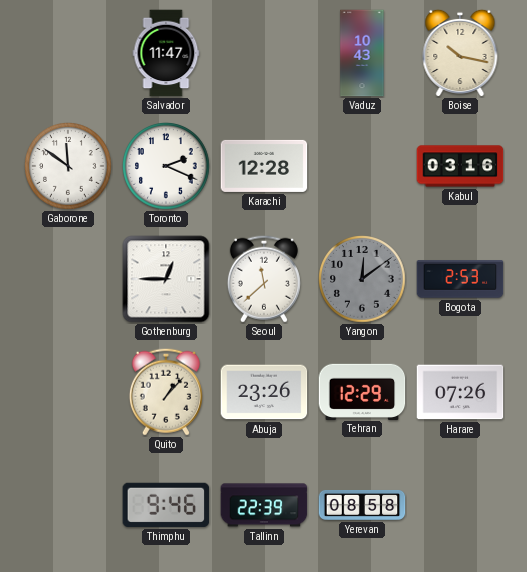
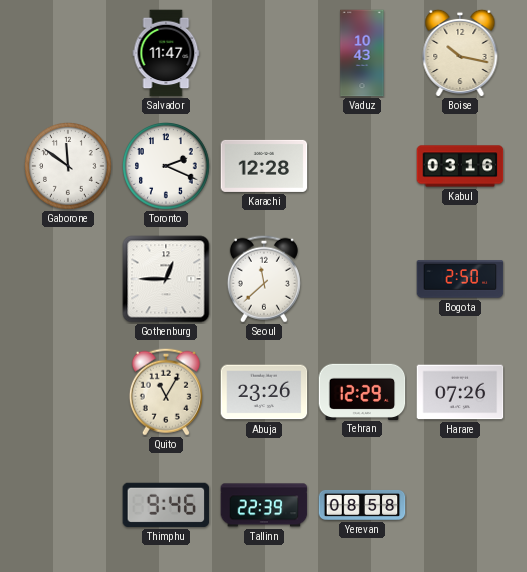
Yangon: 12:09 -> none
Bogota: 2:53 -> 2:50
Quito: 1:07 -> 11:05
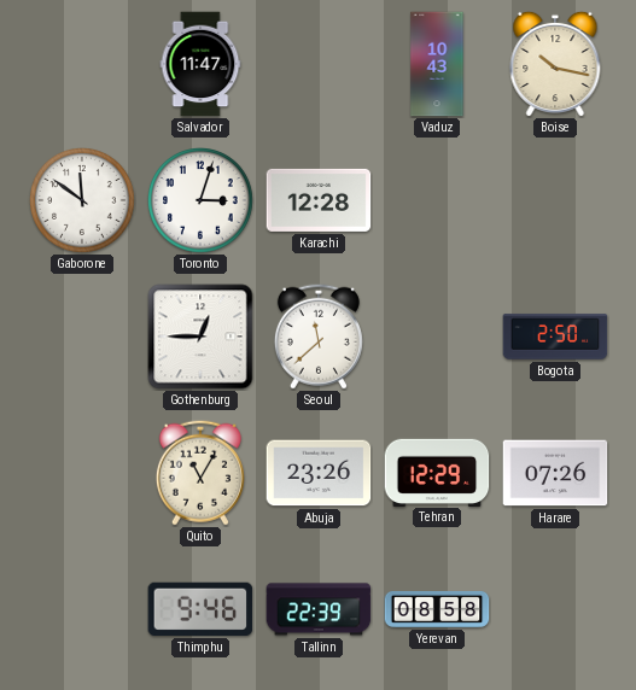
Toronto: 2:19 -> 3:03
Kabul: 03:16 -> none
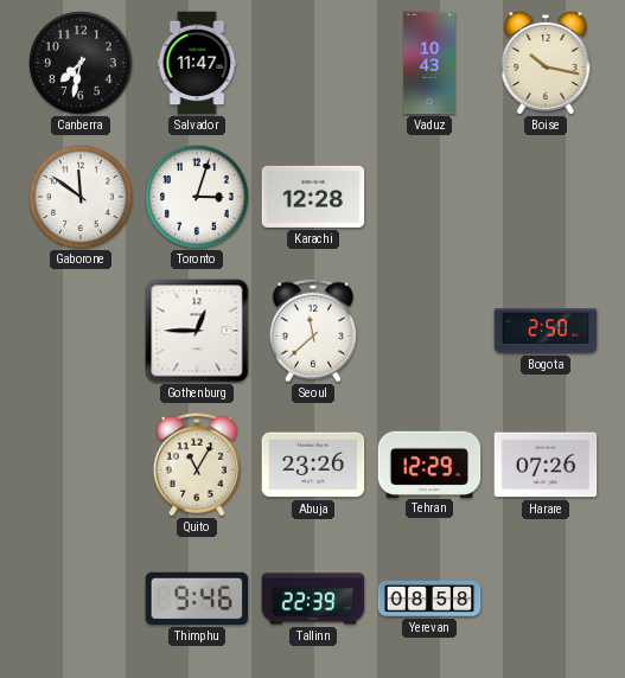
Canberra: none -> 7:32
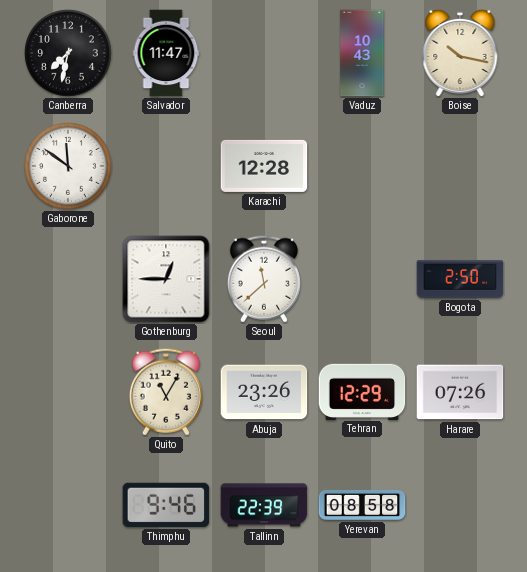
Toronto: 3:03 -> none
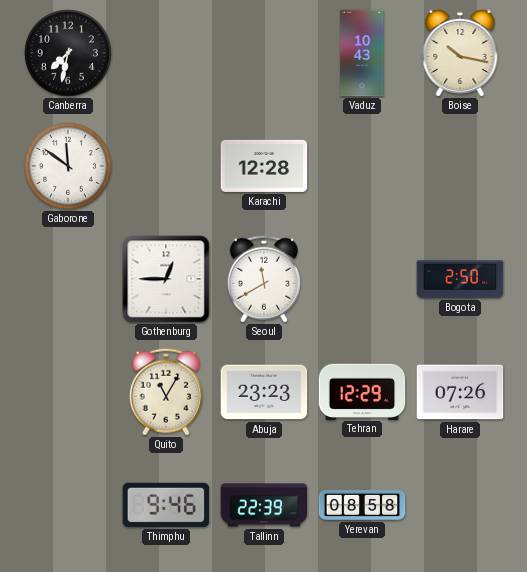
Salvador: 11:47 -> none
Seoul: 11:38 -> 11:40
Abuja: 23:26 -> 23:23
